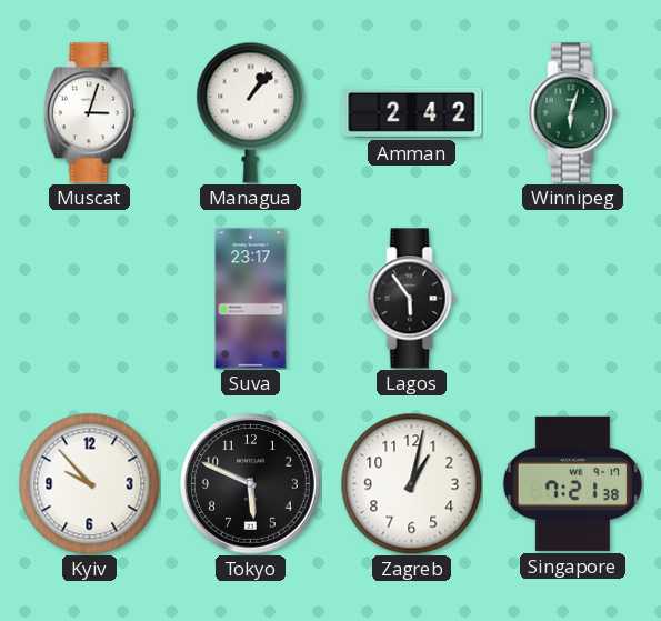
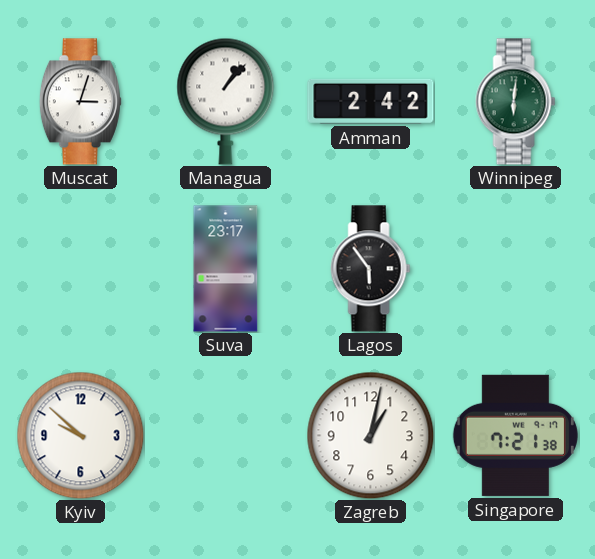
Winnipeg: 6:03 -> 6:01
Kyiv: 9:53 -> 9:52
Tokyo: 5:49 -> none
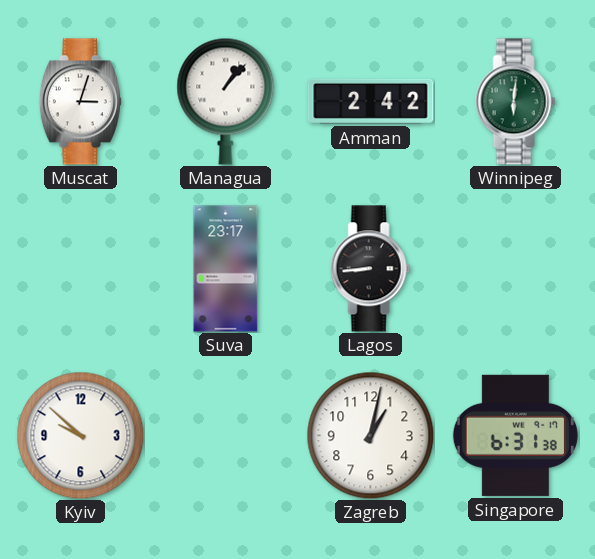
Lagos: 5:54 -> 8:44
Singapore: 7:21 -> 6:31
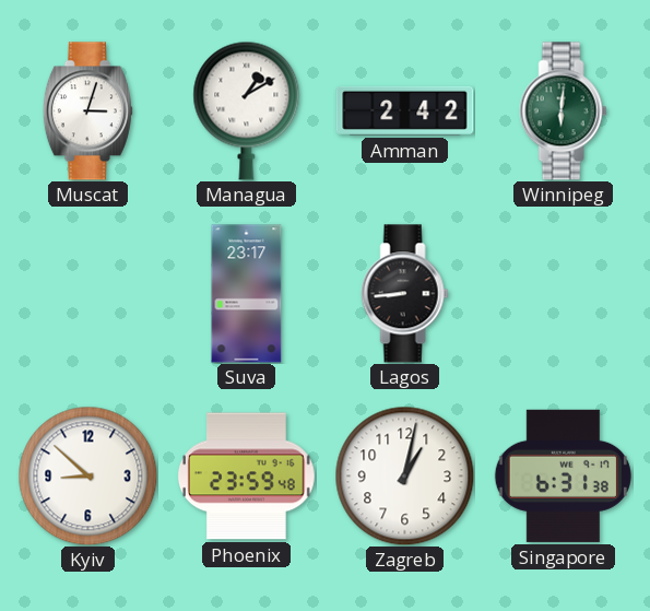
Managua: 1:07 -> 1:10
Kyiv: 9:52 -> 8:52
Phoenix: none -> 23:59
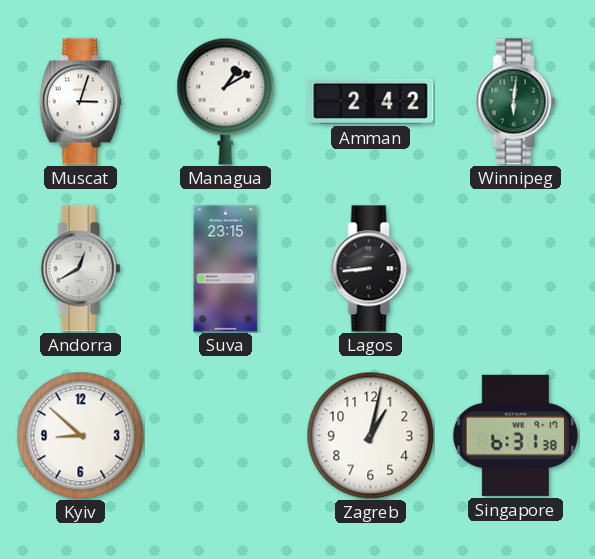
Andorra: none -> 12:40
Suva: 23:17 -> 23:15
Phoenix: 23:59 -> none
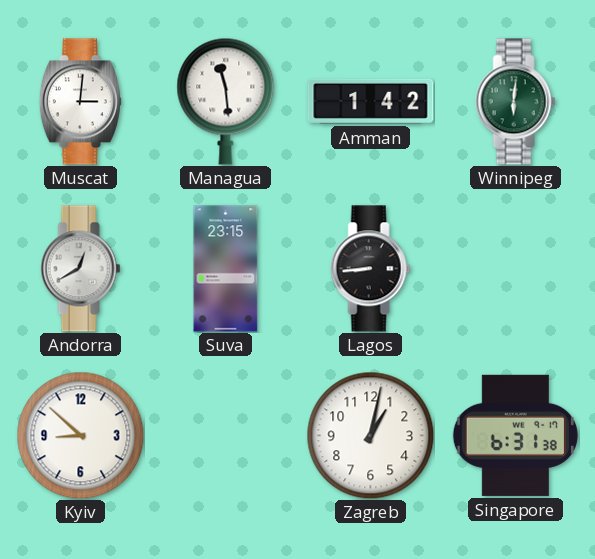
Muscat: 3:03 -> 3:01
Managua: 1:10 -> 11:29
Amman: 2:42 -> 1:42
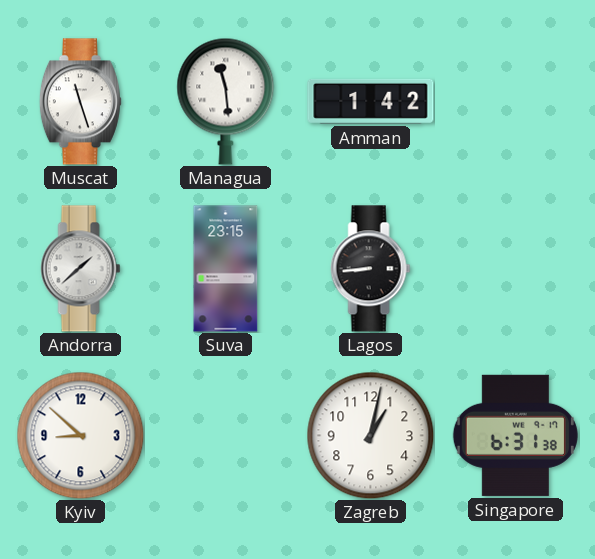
Muscat: 3:01 -> 11:27
Winnipeg: 6:01 -> none
Andorra: 12:40 -> 1:38
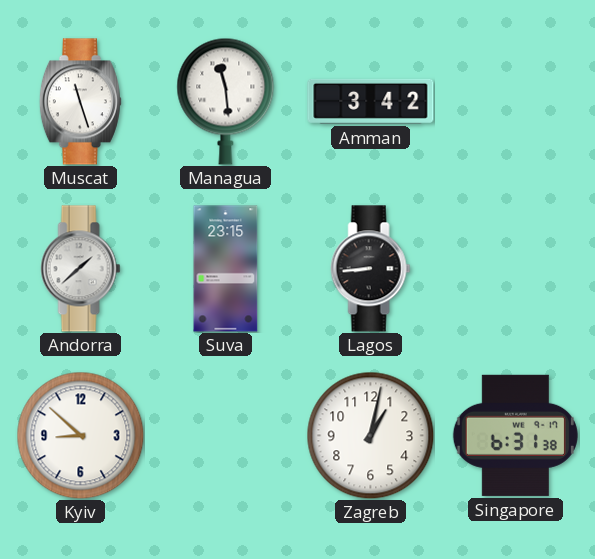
Amman: 1:42 -> 3:42
